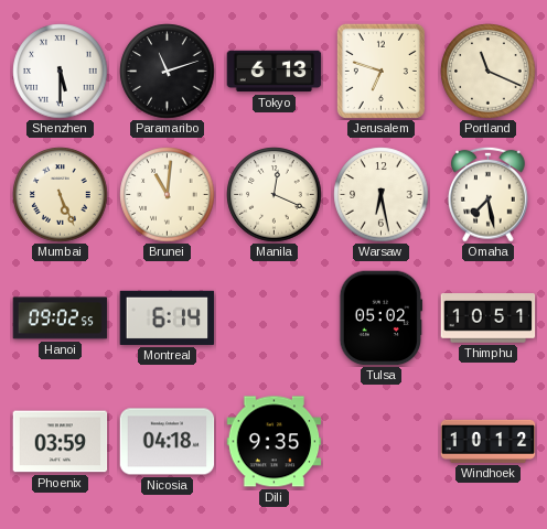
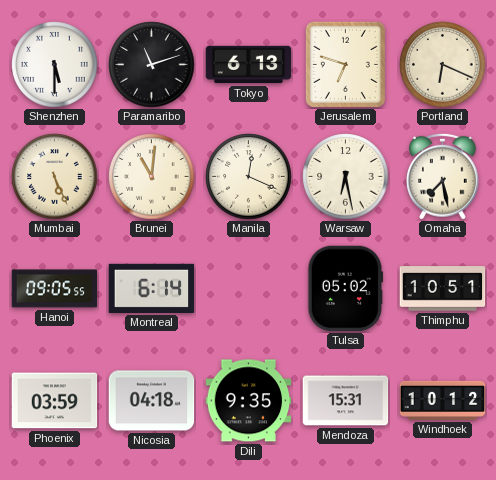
Portland: 11:19 -> 6:19
Hanoi: 09:02 -> 09:05
Mendoza: none -> 15:31
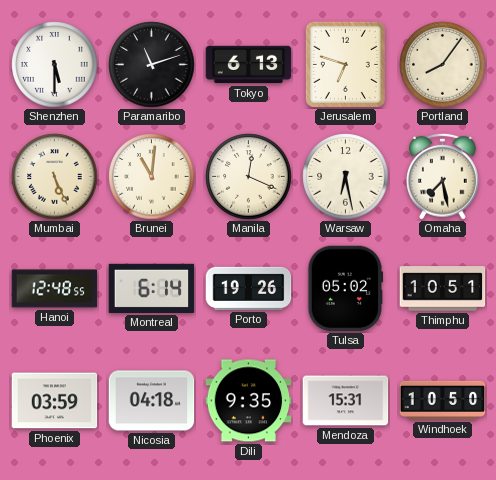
Portland: 6:19 -> 8:06
Hanoi: 09:05 -> 12:48
Porto: none -> 19:26
Windhoek: 10:12 -> 10:50
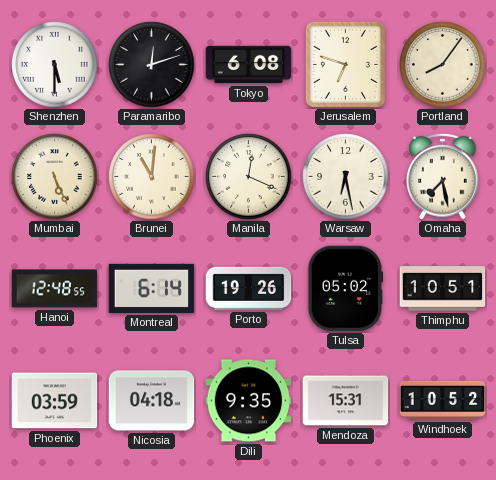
Paramaribo: 11:12 -> 12:12
Tokyo: 6:13 -> 6:08
Windhoek: 10:50 -> 10:52
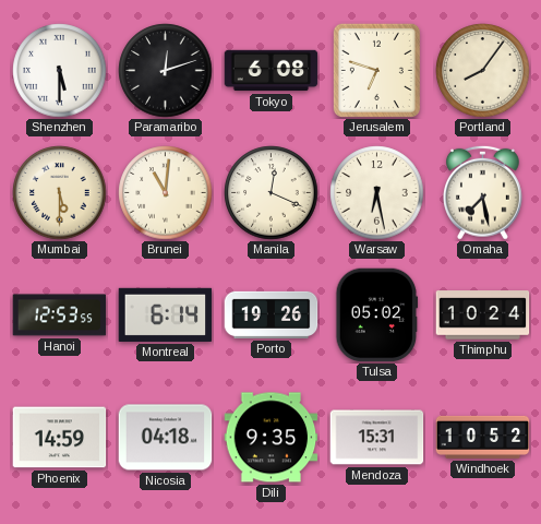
Mumbai: 5:26 -> 5:30
Hanoi: 12:48 -> 12:53
Thimphu: 10:51 -> 10:24
Phoenix: 03:59 -> 14:59
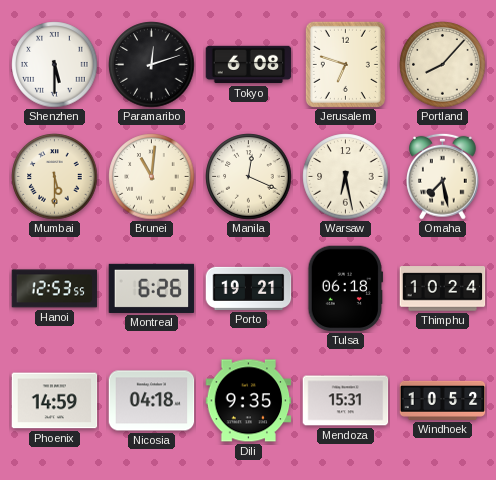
Portland: 8:06 -> 8:07
Montreal: 6:14 -> 6:26
Porto: 19:26 -> 19:21
Tulsa: 05:02 -> 06:18
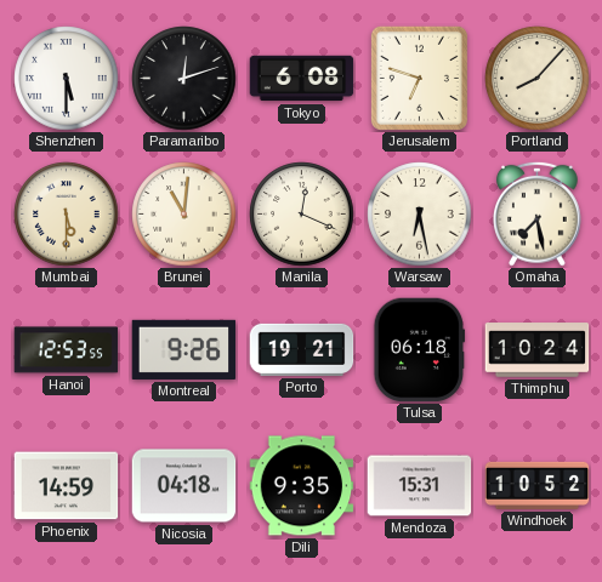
Montreal: 6:26 -> 9:26
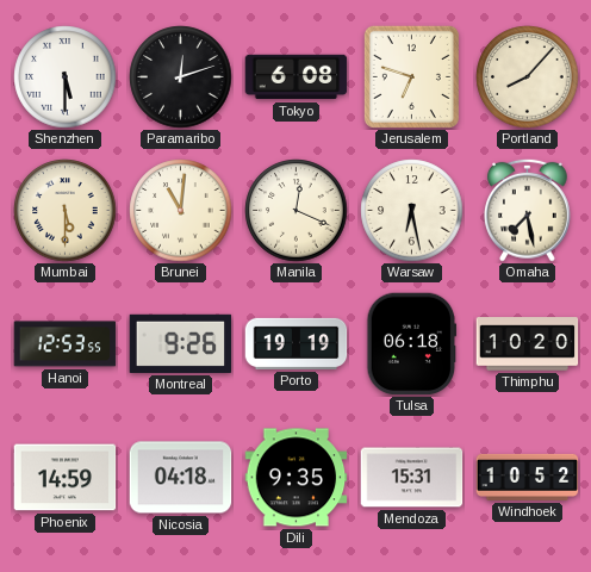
Porto: 19:21 -> 19:19
Thimphu: 10:24 -> 10:20
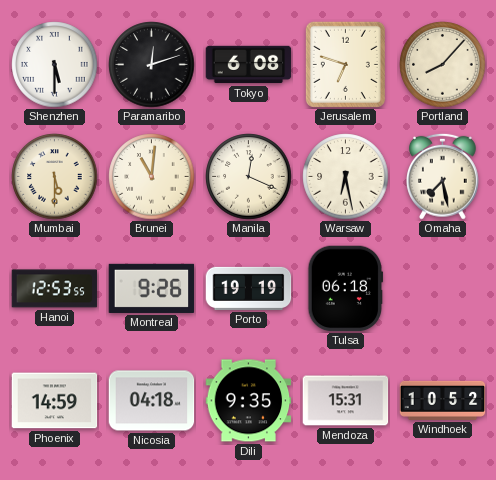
Thimphu: 10:20 -> none
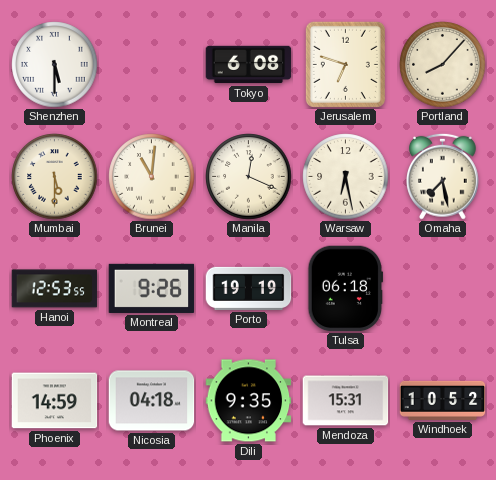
Paramaribo: 12:12 -> none
